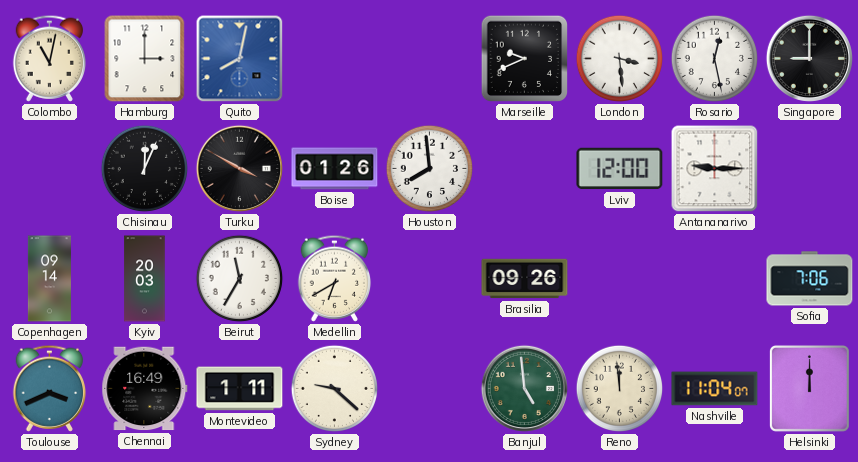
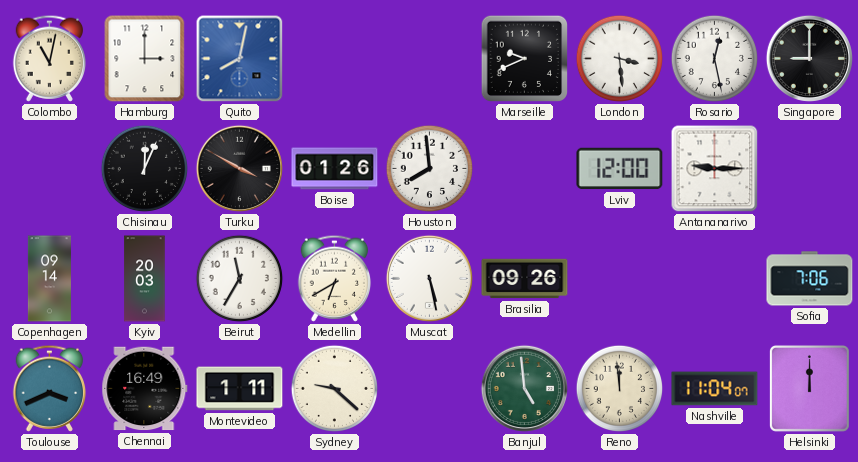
Muscat: none -> 5:28
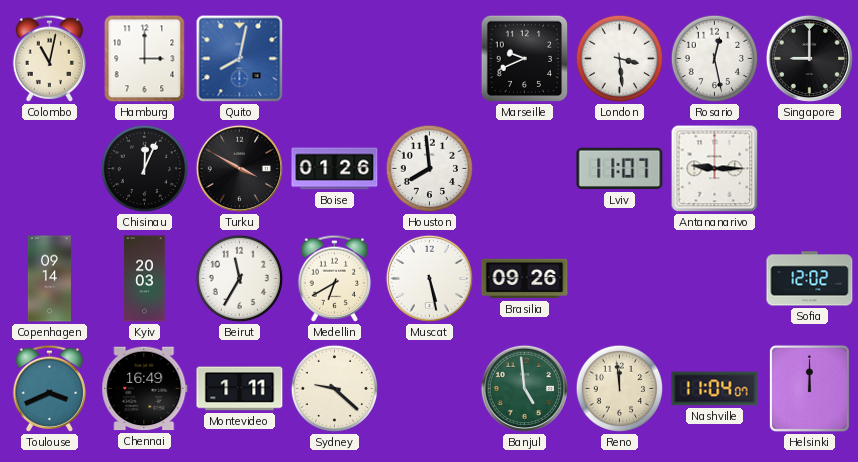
Lviv: 12:00 -> 11:07
Sofia: 7:06 -> 12:02
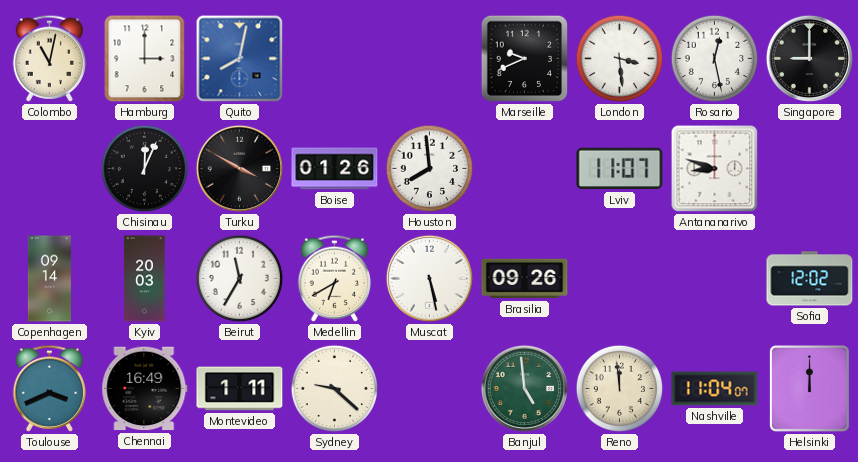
Antananarivo: 9:15 -> 8:48
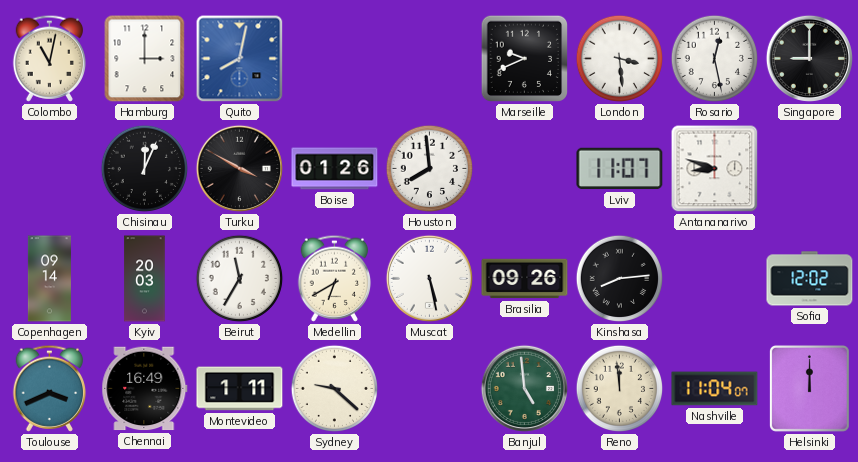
Kinshasa: none -> 8:14
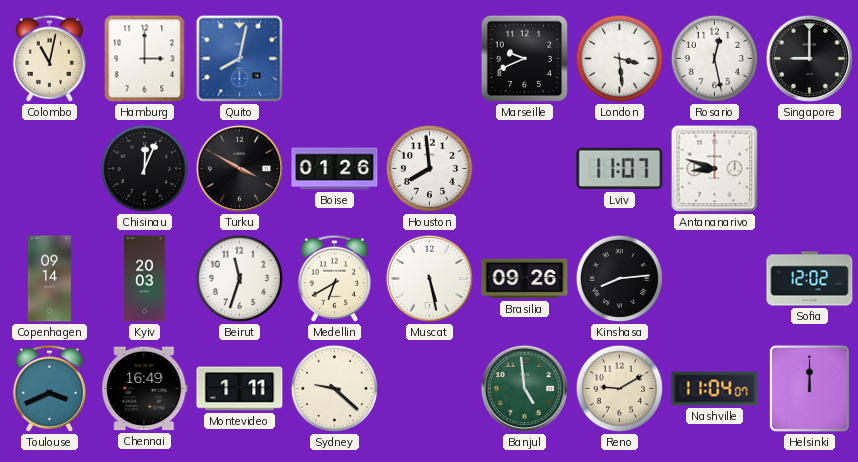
Beirut: 11:35 -> 11:33
Reno: 11:59 -> 9:10
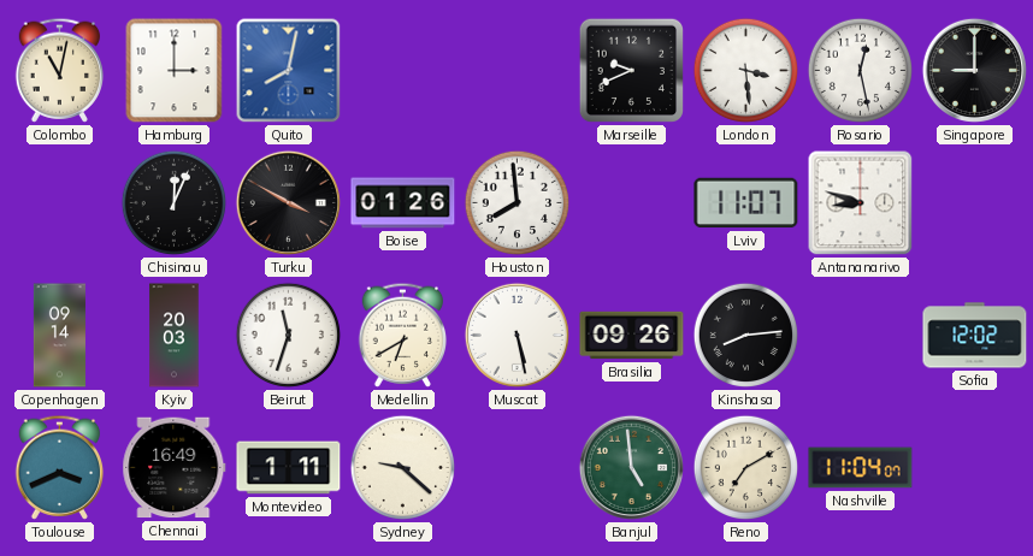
Reno: 9:10 -> 7:10
Helsinki: 12:00 -> none
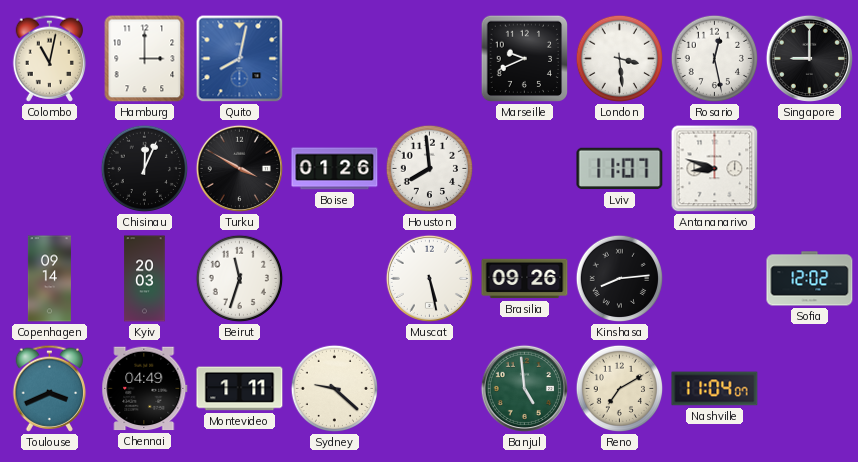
Medellin: 6:40 -> none
Chennai: 16:49 -> 04:49
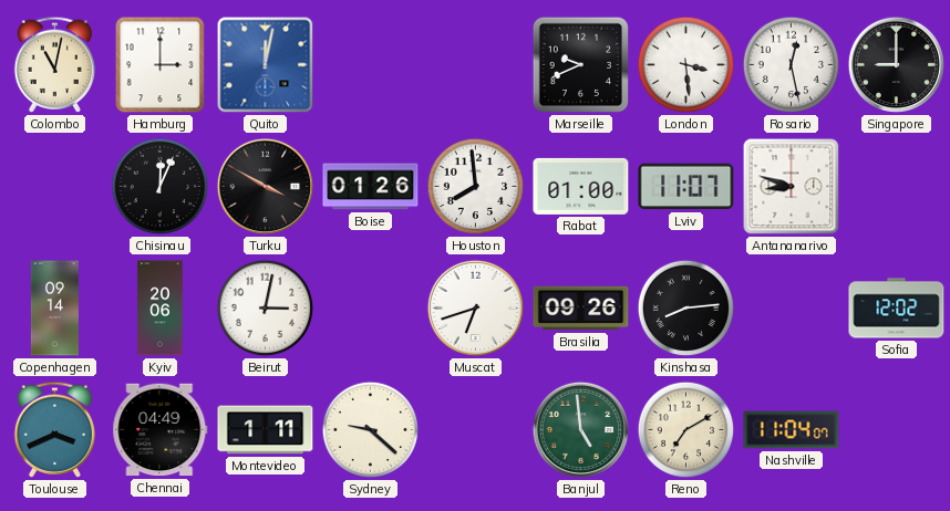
Quito: 8:02 -> 12:02
Rabat: none -> 01:00
Kyiv: 20:03 -> 20:06
Beirut: 11:33 -> 3:02
Muscat: 5:28 -> 6:42
